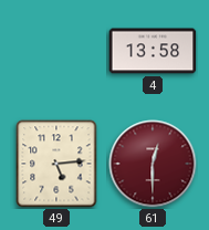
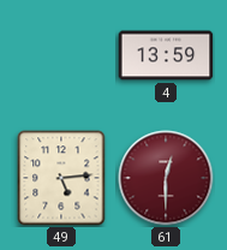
4: 13:58 -> 13:59
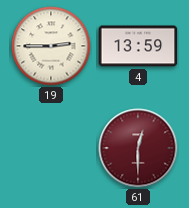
19: none -> 2:45
49: 5:14 -> none
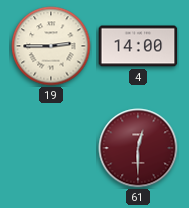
4: 13:59 -> 14:00
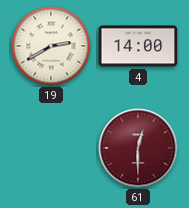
19: 2:45 -> 2:40
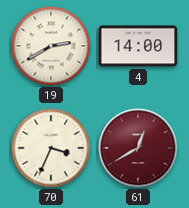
70: none -> 3:34
61: 12:30 -> 12:40
